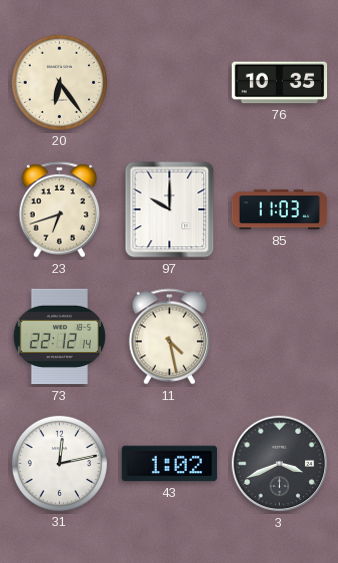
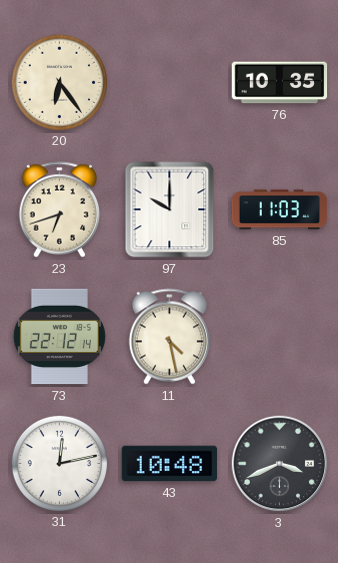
43: 1:02 -> 10:48
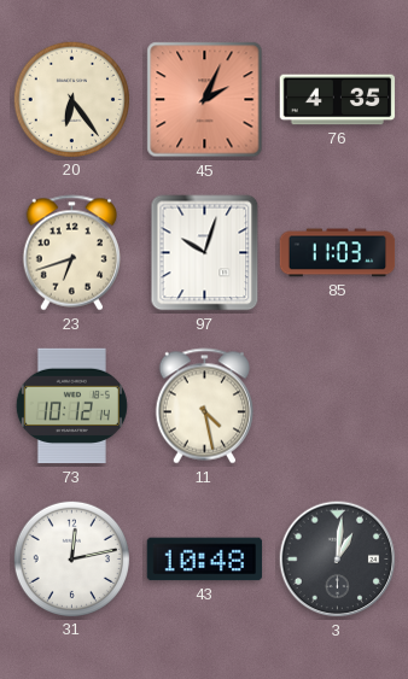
45: none -> 2:04
76: 10:35 -> 4:35
97: 10:00 -> 10:03
73: 22:12 -> 10:12
3: 3:41 -> 1:01
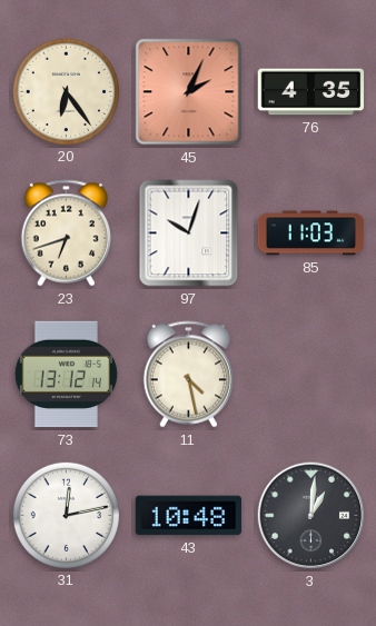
73: 10:12 -> 13:12
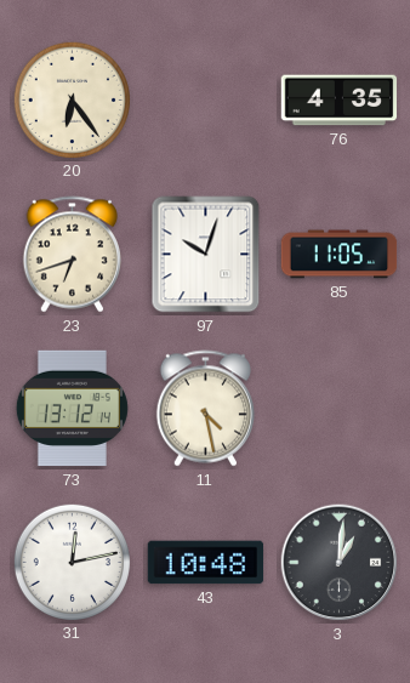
45: 2:04 -> none
85: 11:03 -> 11:05
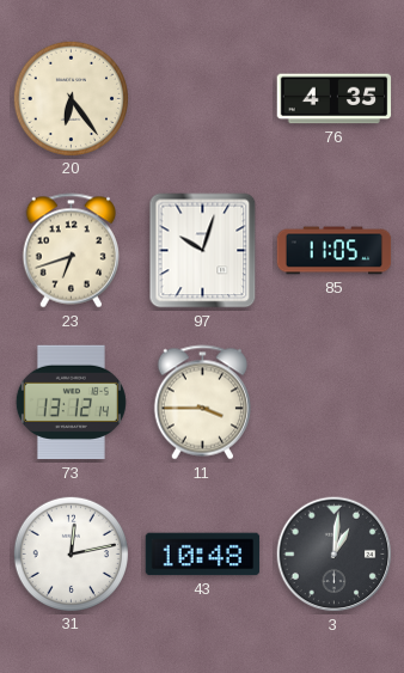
11: 4:28 -> 3:45
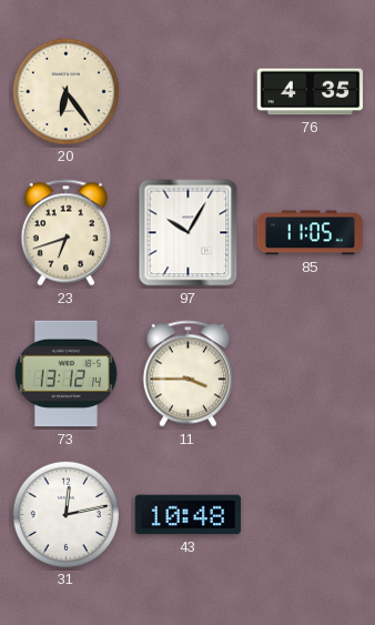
97: 10:03 -> 10:05
3: 1:01 -> none
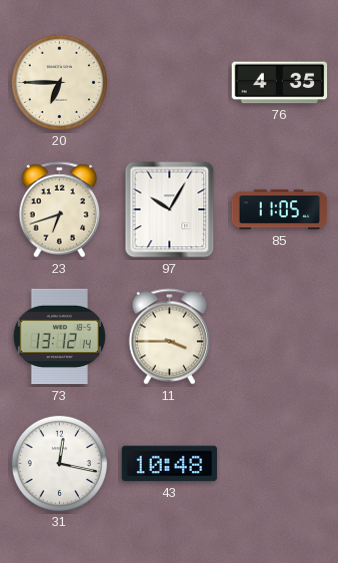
20: 6:24 -> 6:45
31: 12:13 -> 12:17
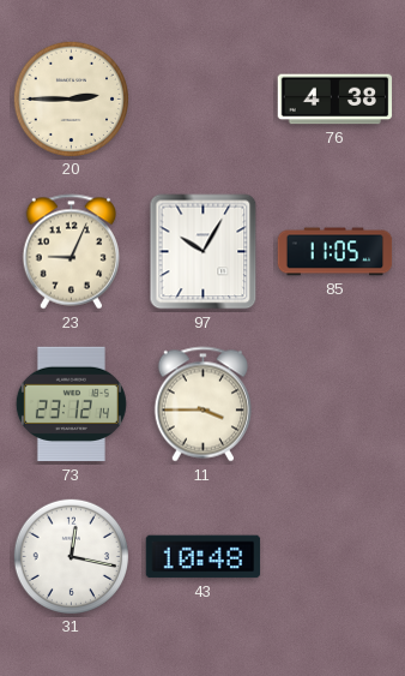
20: 6:45 -> 2:45
76: 4:35 -> 4:38
23: 6:42 -> 9:04
73: 13:12 -> 23:12
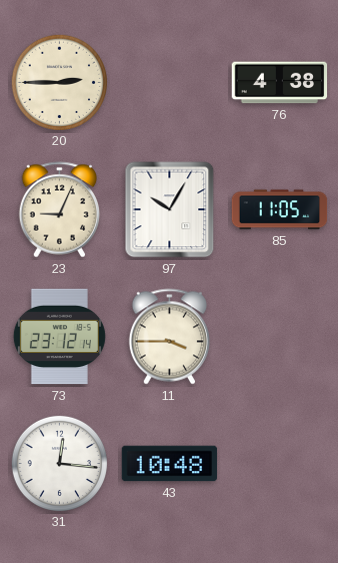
31: 12:17 -> 12:16
